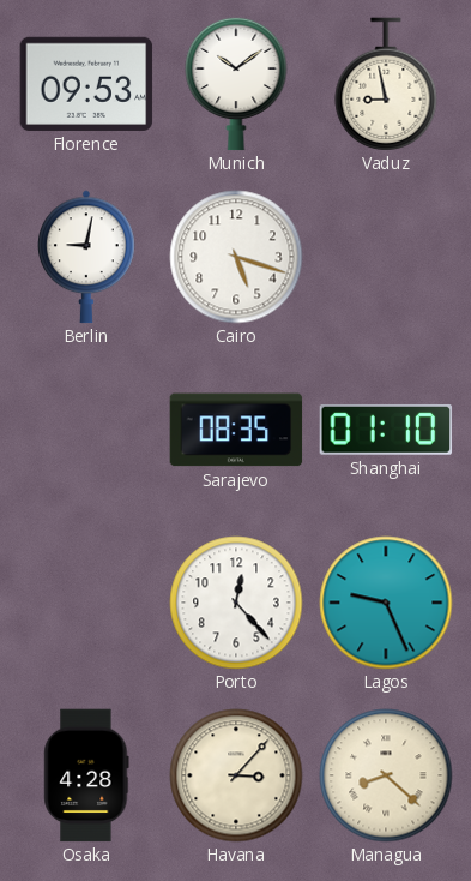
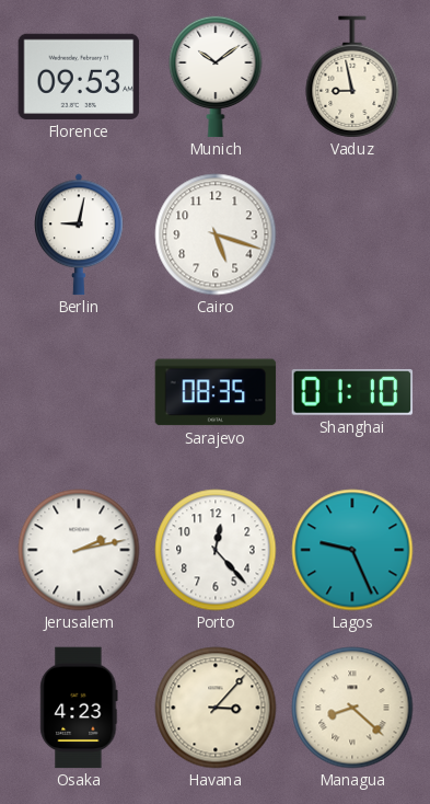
Jerusalem: none -> 2:13
Osaka: 4:28 -> 4:23
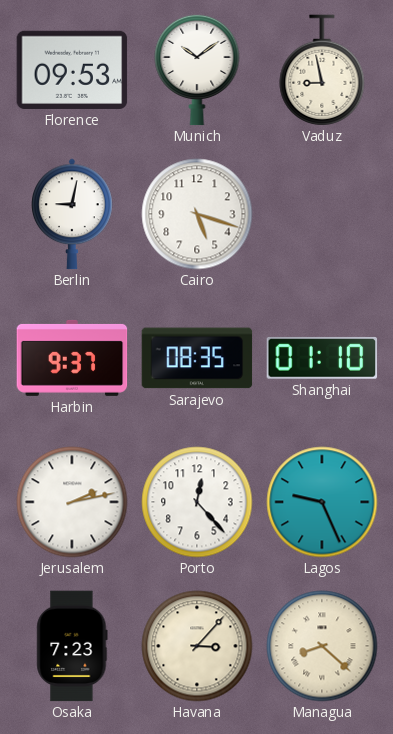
Harbin: none -> 9:37
Osaka: 4:23 -> 7:23
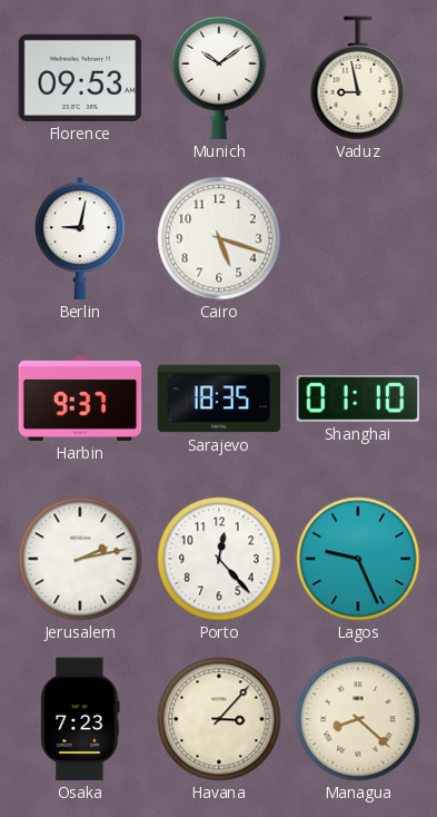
Sarajevo: 08:35 -> 18:35
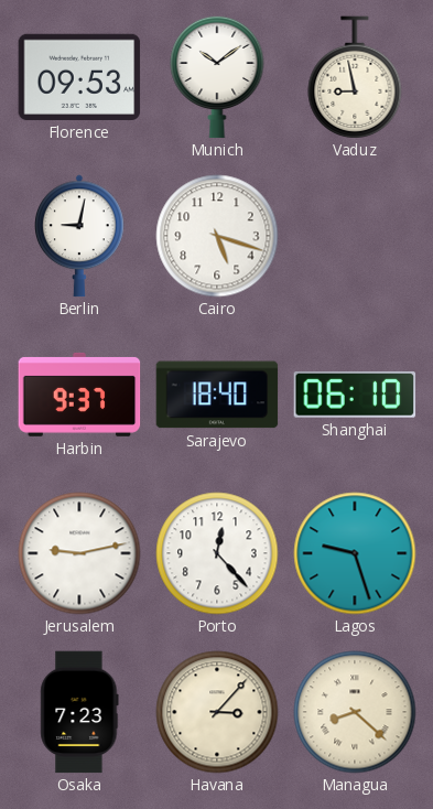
Sarajevo: 18:35 -> 18:40
Shanghai: 01:10 -> 06:10
Jerusalem: 2:13 -> 9:13
Lagos: 9:26 -> 9:27
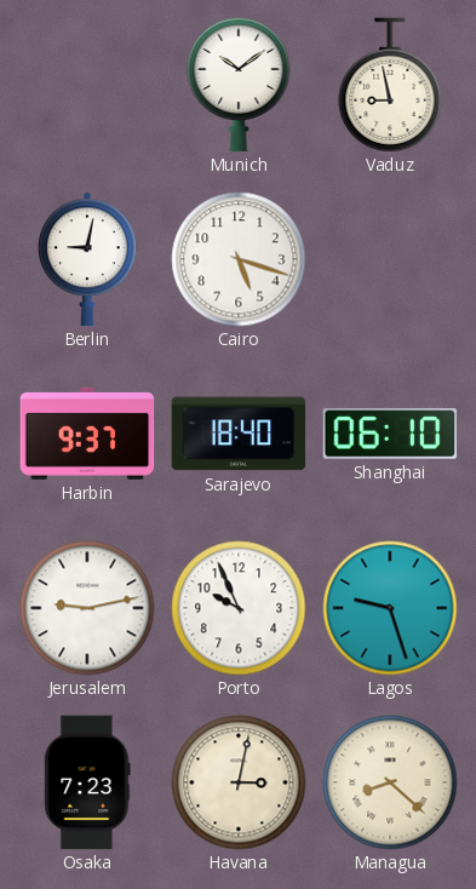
Florence: 09:53 -> none
Porto: 12:23 -> 9:56
Havana: 3:07 -> 3:02
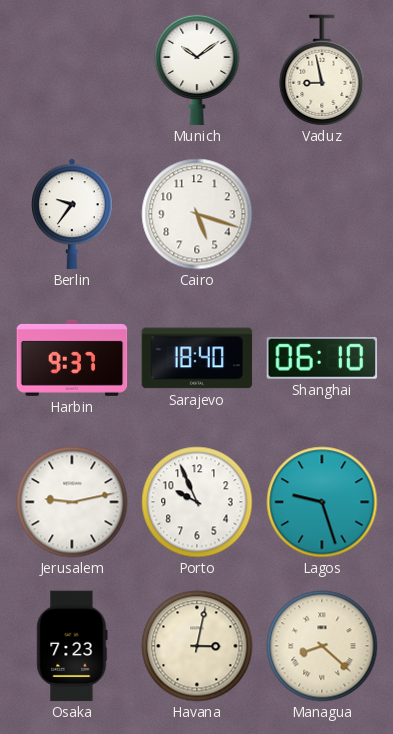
Berlin: 9:02 -> 9:36
